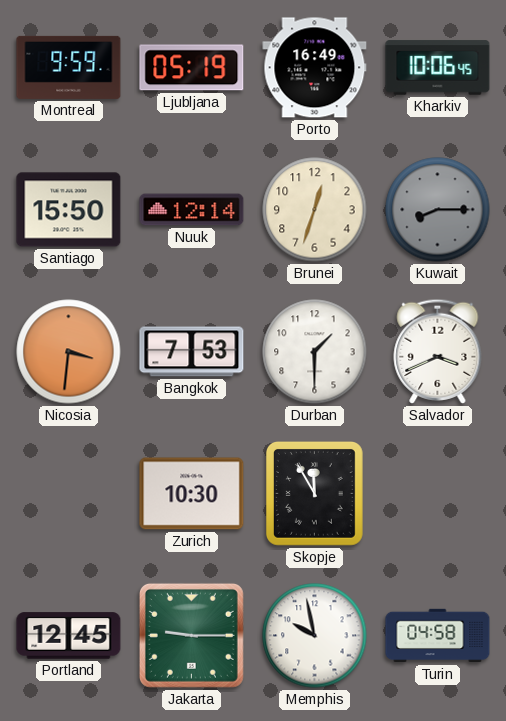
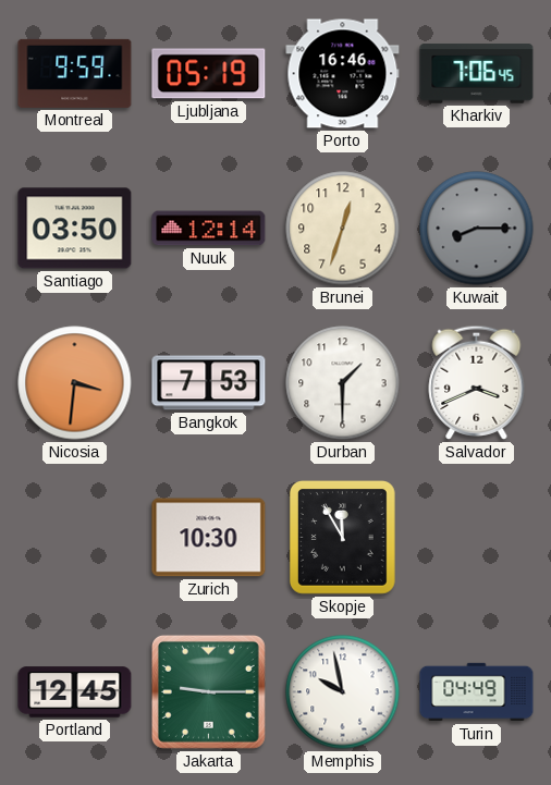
Porto: 16:49 -> 16:46
Kharkiv: 10:06 -> 7:06
Santiago: 15:50 -> 03:50
Turin: 04:58 -> 04:49
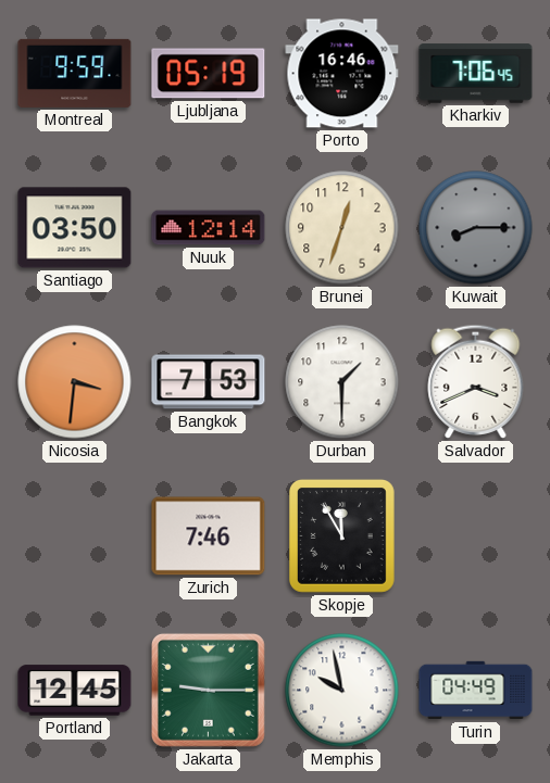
Zurich: 10:30 -> 7:46
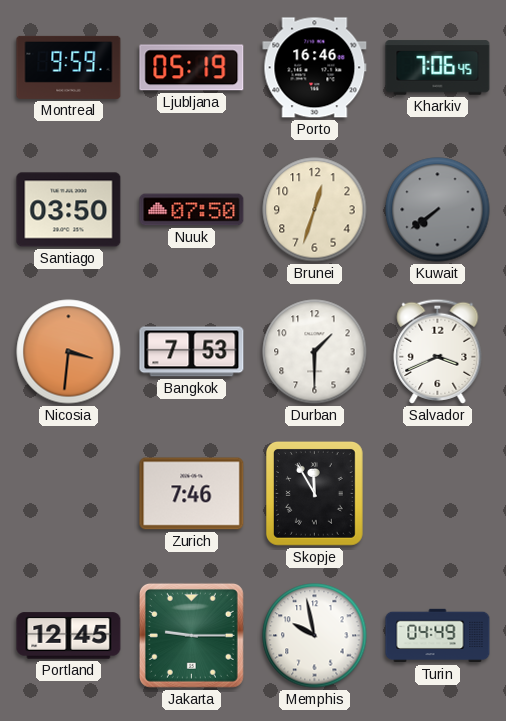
Nuuk: 12:14 -> 07:50
Kuwait: 8:15 -> 7:39
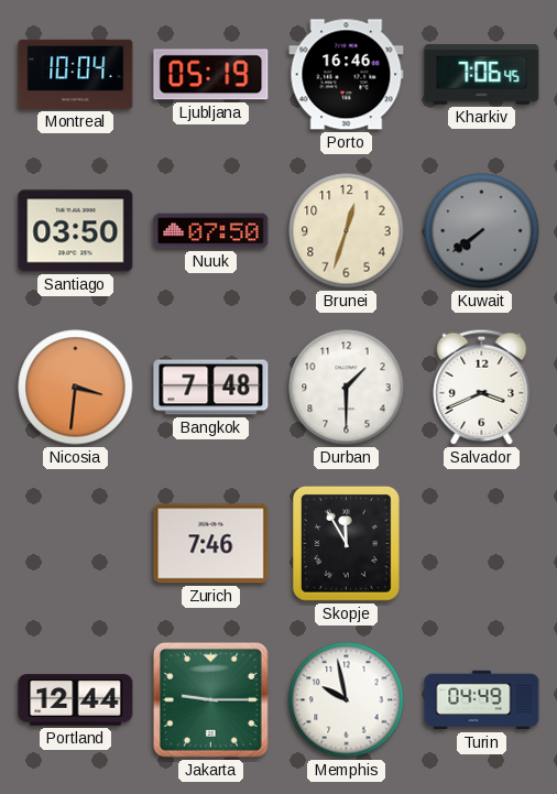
Montreal: 9:59 -> 10:04
Bangkok: 7:53 -> 7:48
Portland: 12:45 -> 12:44
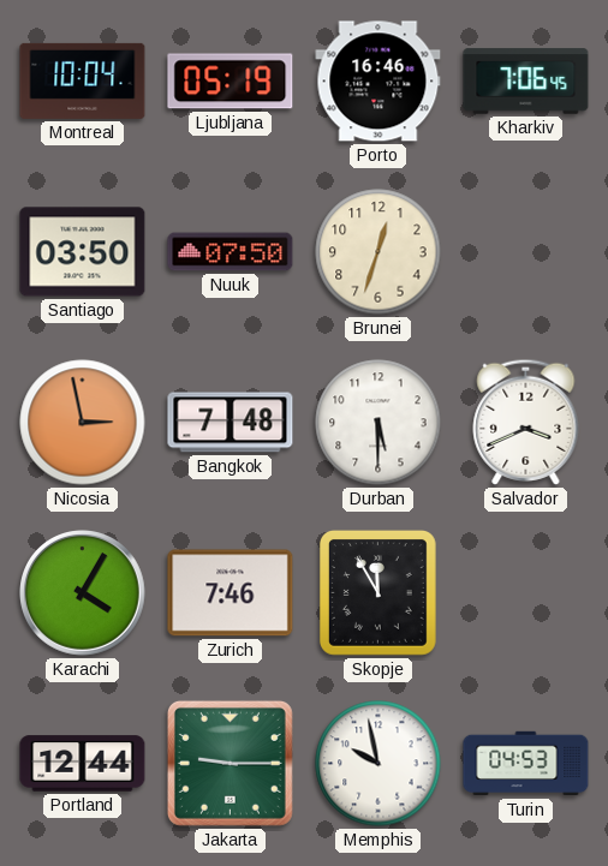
Kuwait: 7:39 -> none
Nicosia: 3:31 -> 2:58
Durban: 1:30 -> 5:30
Karachi: none -> 4:05
Turin: 04:49 -> 04:53
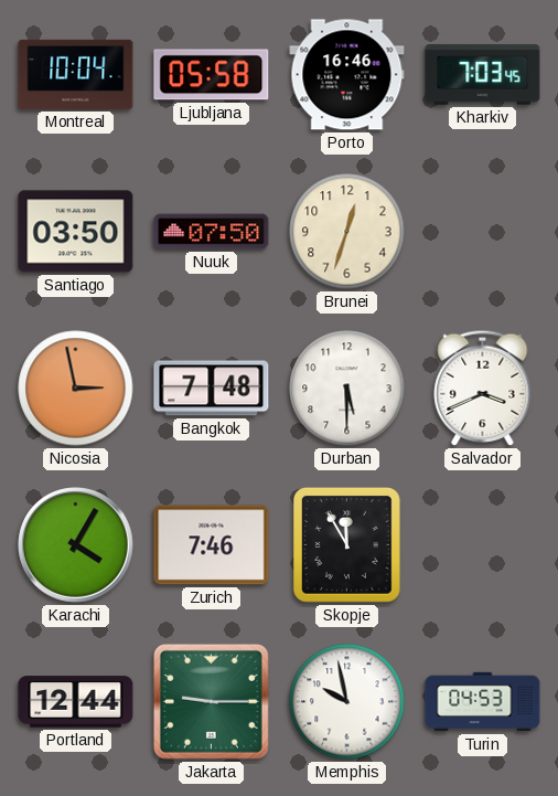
Ljubljana: 05:19 -> 05:58
Kharkiv: 7:06 -> 7:03
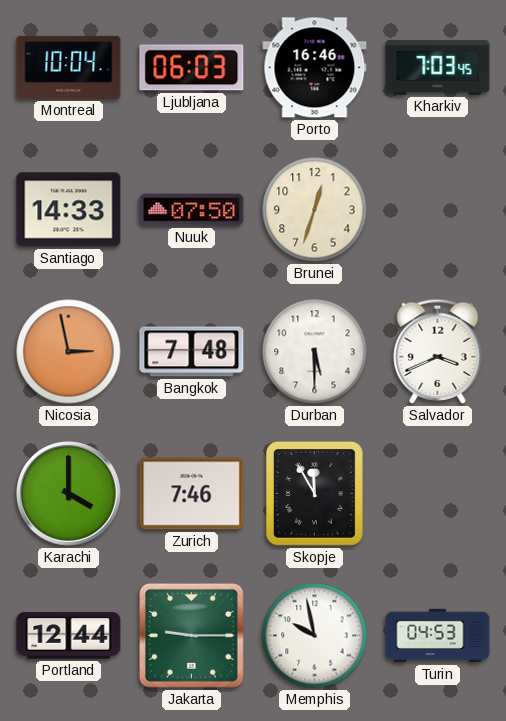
Ljubljana: 05:58 -> 06:03
Santiago: 03:50 -> 14:33
Karachi: 4:05 -> 4:00
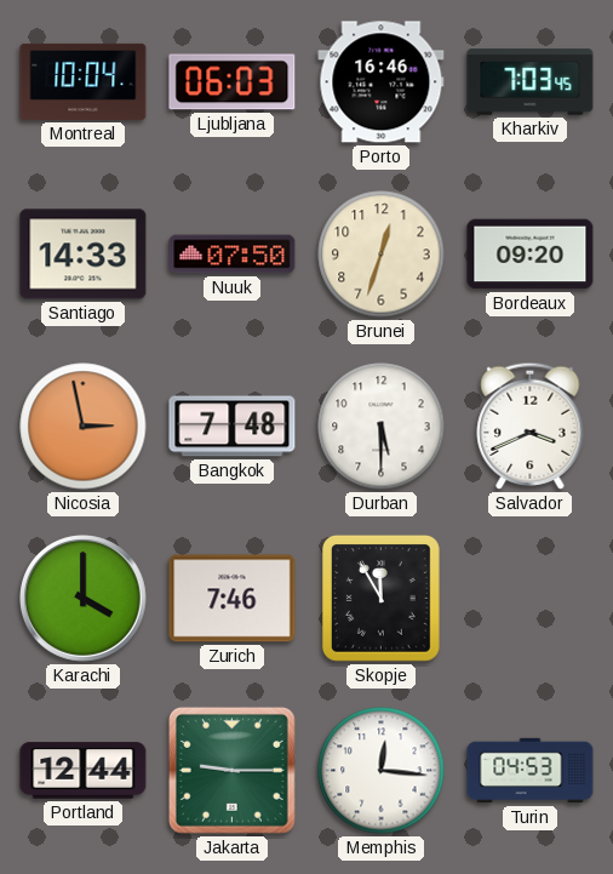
Bordeaux: none -> 09:20
Memphis: 9:58 -> 12:16
